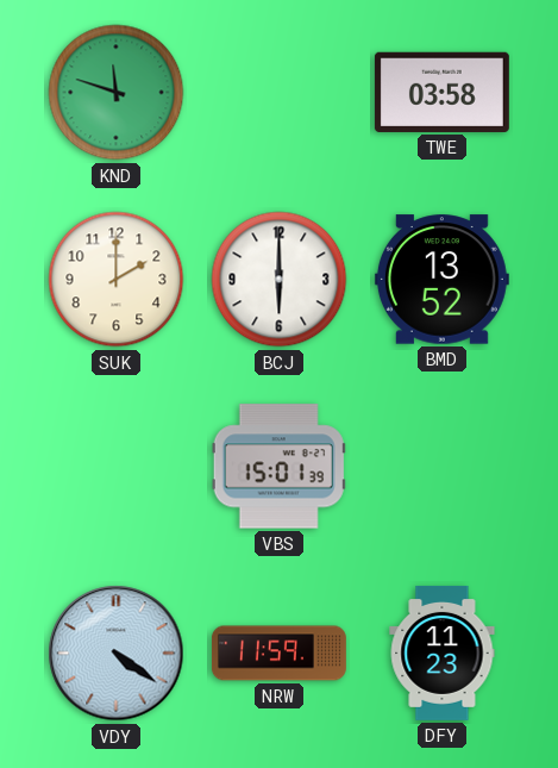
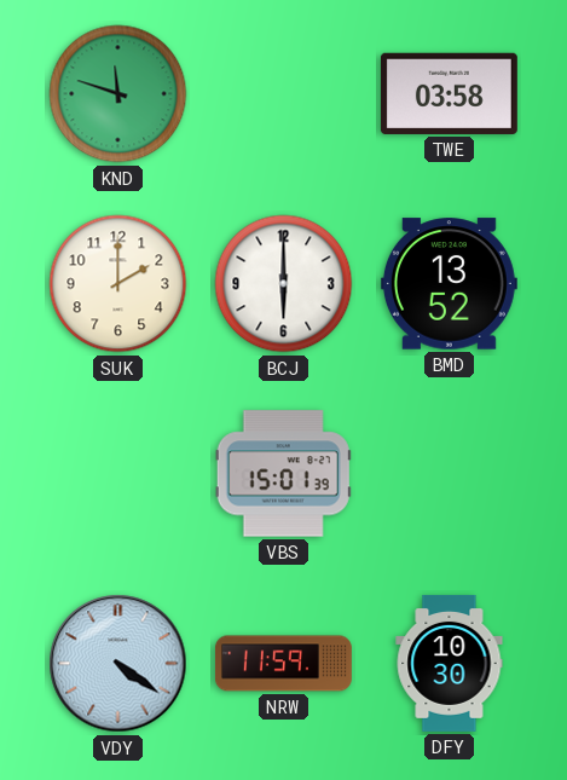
DFY: 11:23 -> 10:30
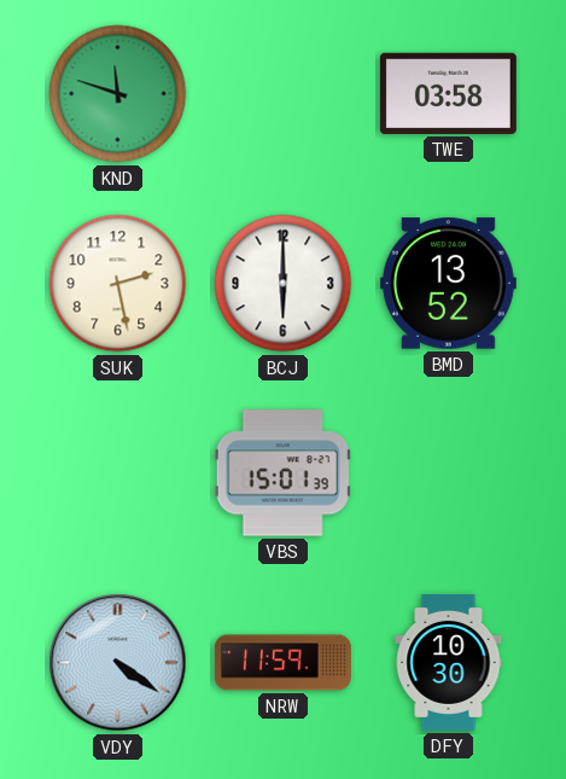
SUK: 2:00 -> 2:28
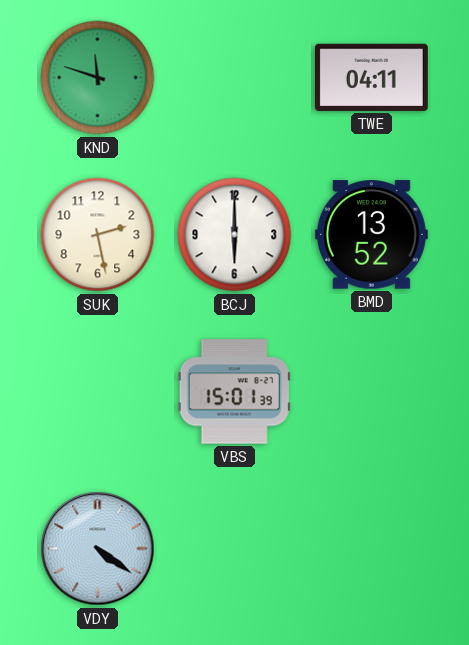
TWE: 03:58 -> 04:11
NRW: 11:59 -> none
DFY: 10:30 -> none
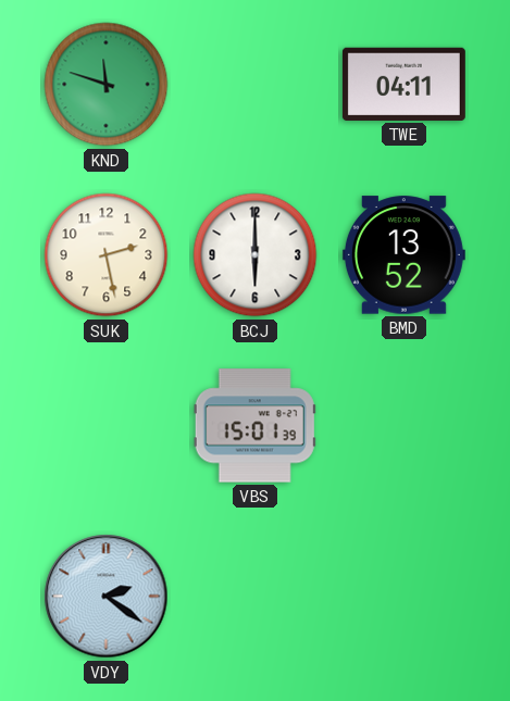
VDY: 4:21 -> 2:21
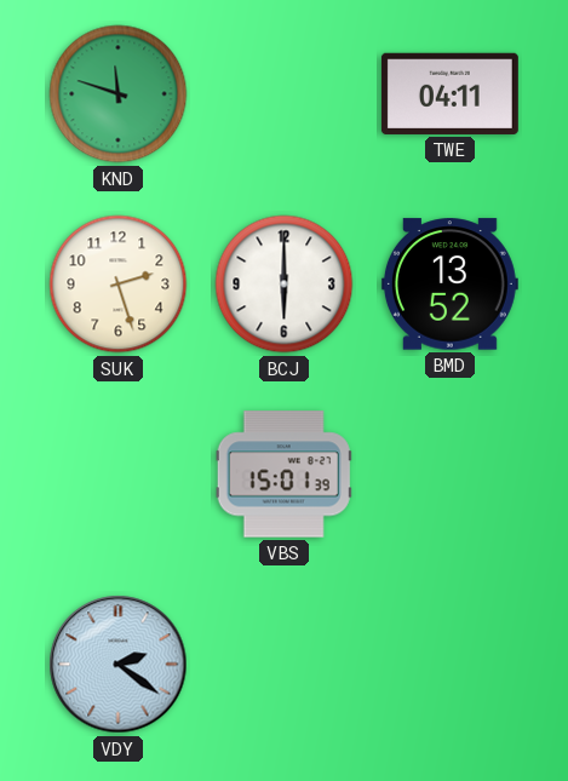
SUK: 2:28 -> 2:27
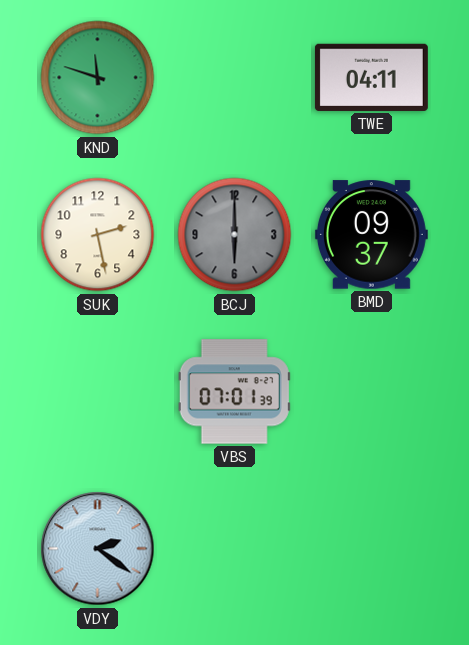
SUK: 2:27 -> 2:28
BCJ dial: white -> grey
BMD: 13:52 -> 09:37
VBS: 15:01 -> 07:01
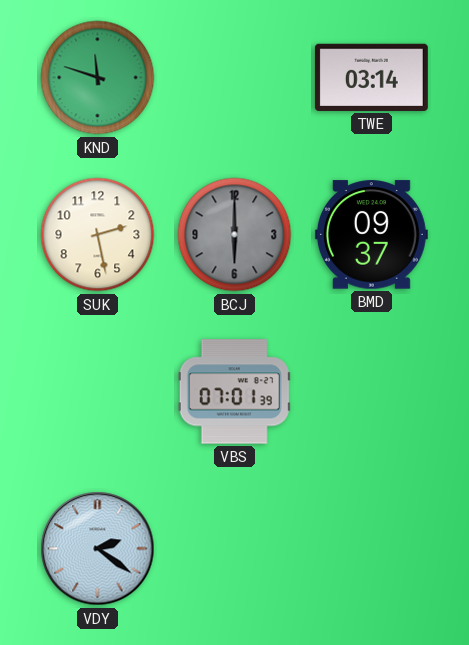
TWE: 04:11 -> 03:14
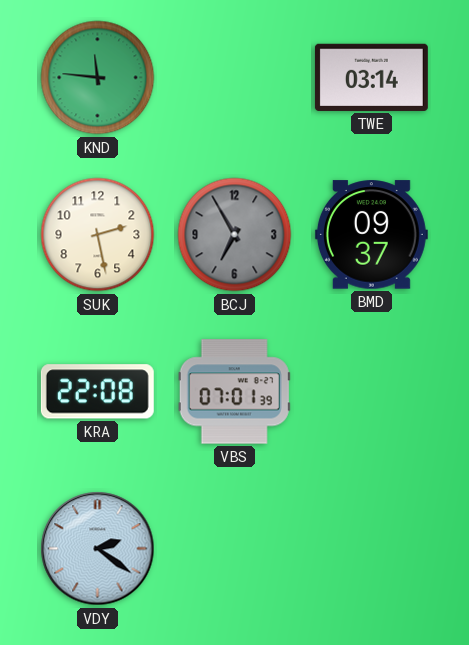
KND: 11:48 -> 11:46
BCJ: 6:00 -> 6:55
KRA: none -> 22:08
